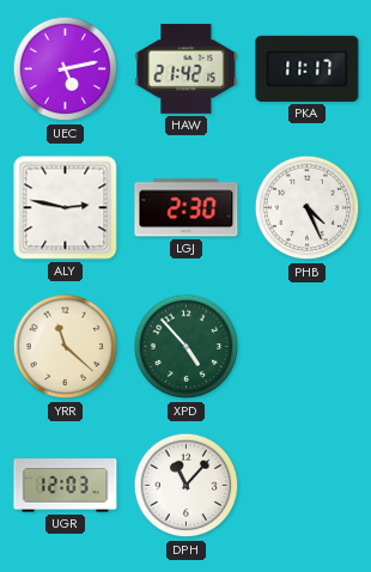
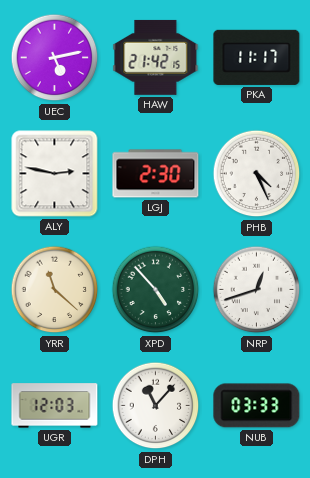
NRP: none -> 12:42
NUB: none -> 03:33
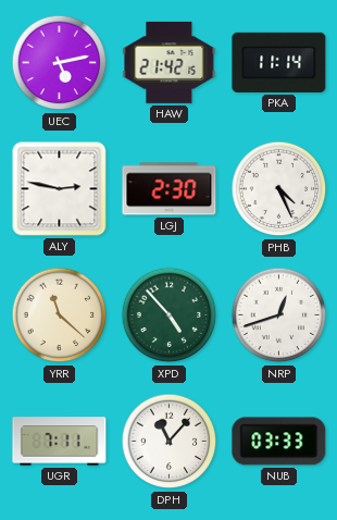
PKA: 11:17 -> 11:14
UGR: 12:03 -> 7:11
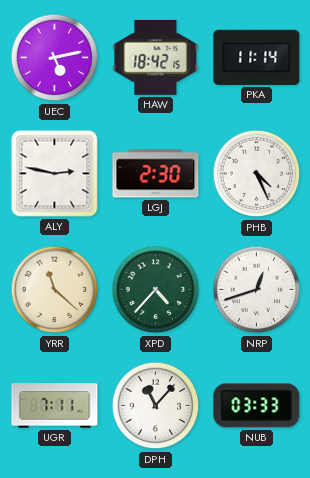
HAW: 21:42 -> 18:42
XPD: 4:53 -> 4:37
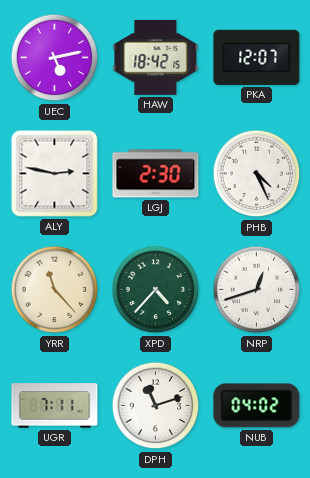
PKA: 11:14 -> 12:07
YRR: 11:22 -> 11:23
DPH: 11:07 -> 11:12
NUB: 03:33 -> 04:02
